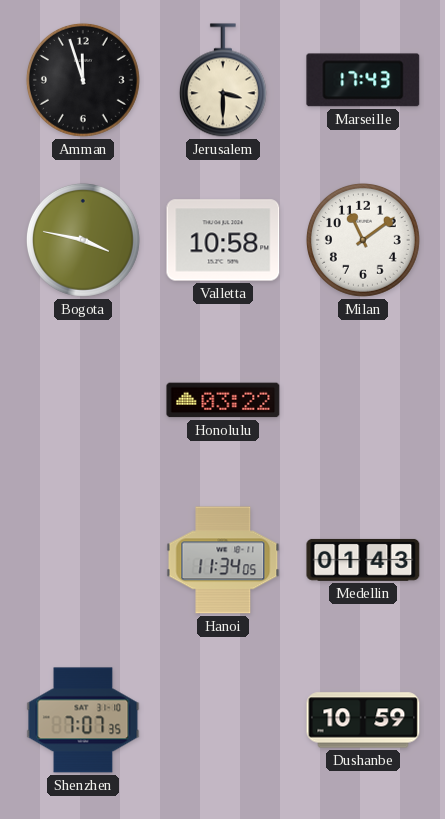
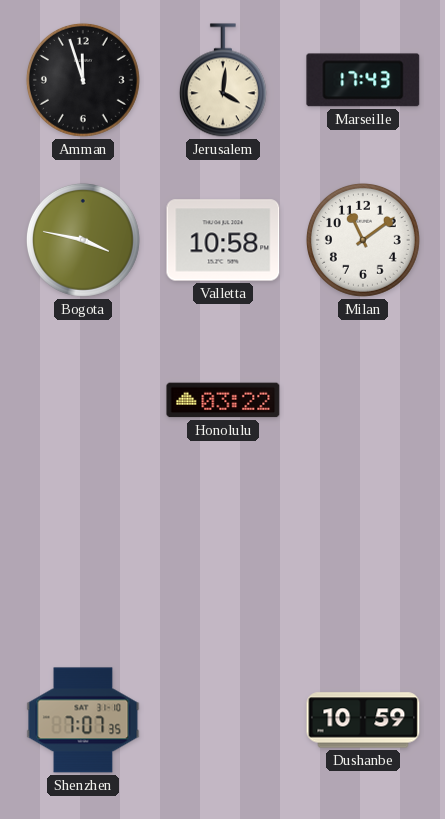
Jerusalem: 3:30 -> 4:01
Hanoi: 11:34 -> none
Medellin: 01:43 -> none
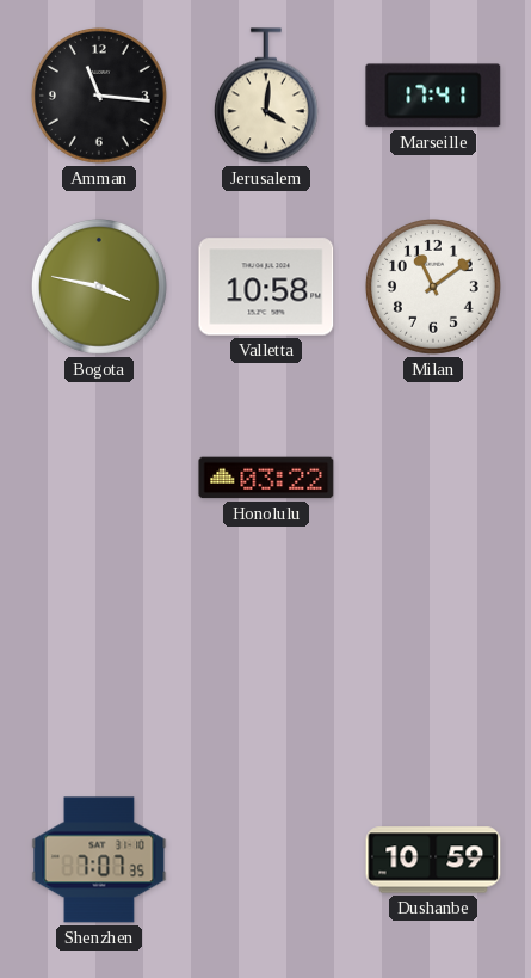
Amman: 11:57 -> 11:16
Marseille: 17:43 -> 17:41
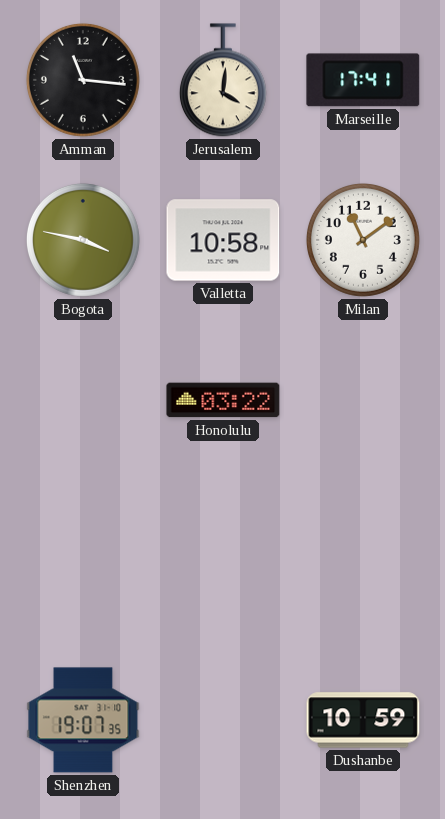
Shenzhen: 7:07 -> 19:07
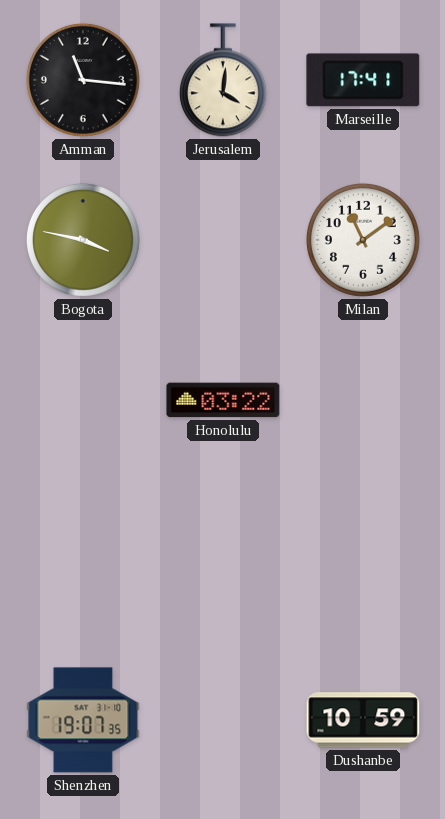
Valletta: 10:58 -> none
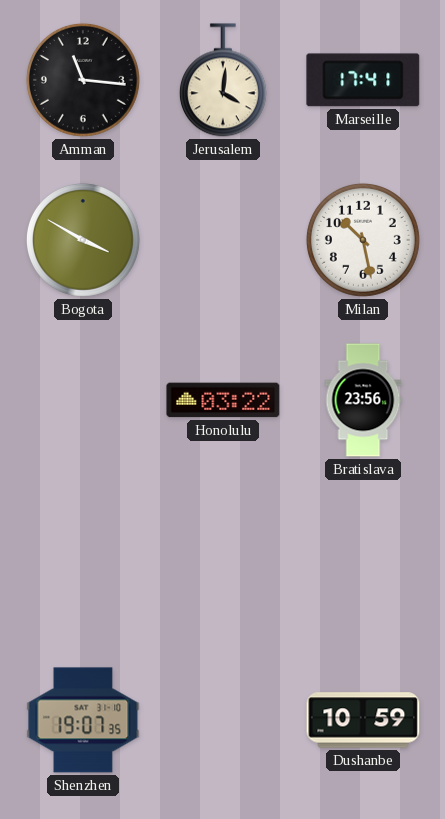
Bogota: 3:47 -> 3:50
Milan: 11:09 -> 10:28
Bratislava: none -> 23:56
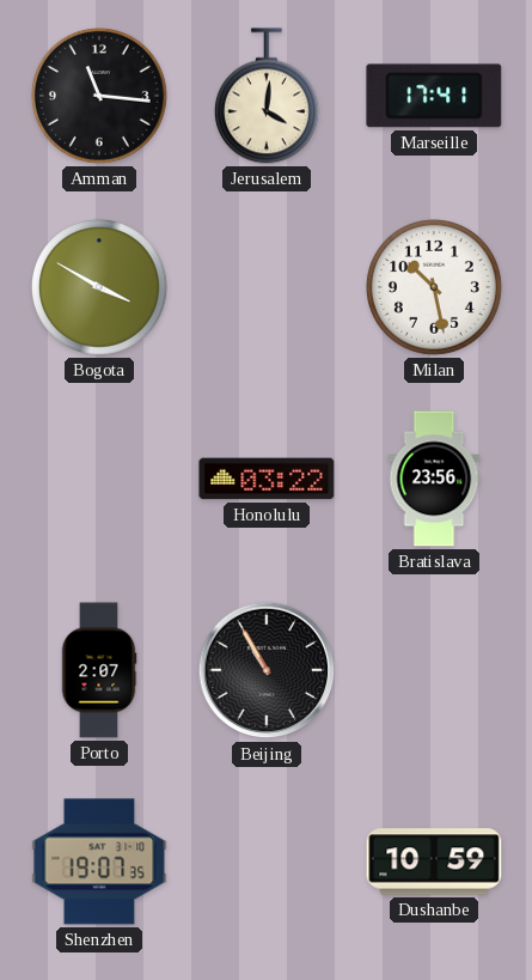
Porto: none -> 2:07
Beijing: none -> 10:55
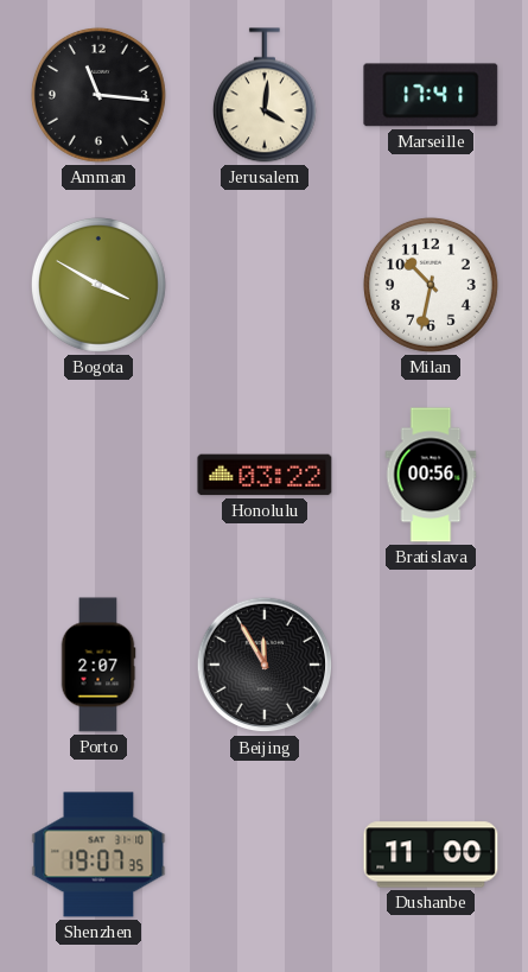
Milan: 10:28 -> 10:32
Bratislava: 23:56 -> 00:56
Beijing: 10:55 -> 11:55
Dushanbe: 10:59 -> 11:00
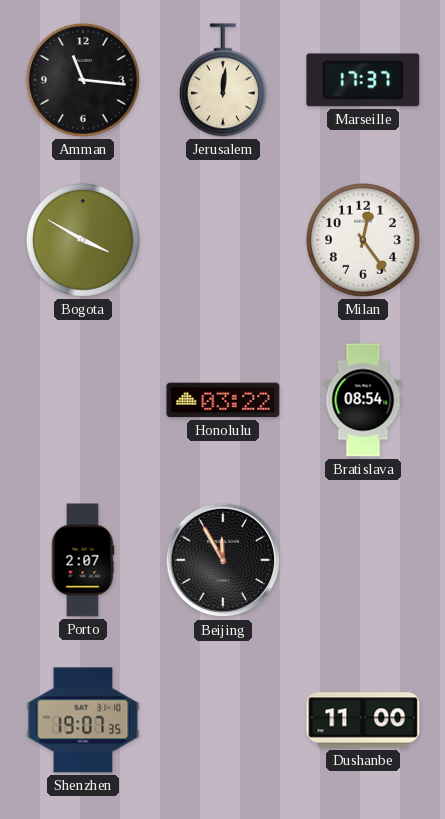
Jerusalem: 4:01 -> 12:01
Marseille: 17:41 -> 17:37
Milan: 10:32 -> 12:24
Bratislava: 00:56 -> 08:54
